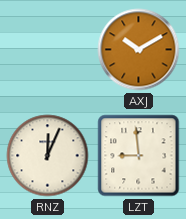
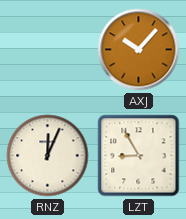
AXJ: 10:10 -> 10:07
LZT: 8:59 -> 8:55
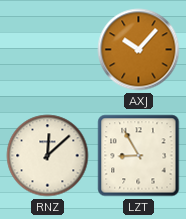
RNZ: 12:04 -> 12:08
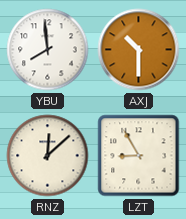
YBU: none -> 7:59
AXJ: 10:07 -> 10:30
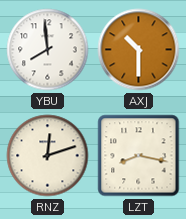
RNZ: 12:08 -> 12:12
LZT: 8:55 -> 8:17
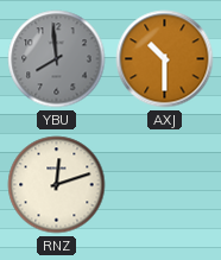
YBU dial: white -> grey
LZT: 8:17 -> none
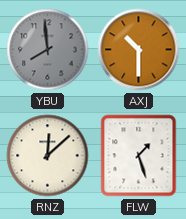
RNZ: 12:12 -> 12:08
FLW: none -> 1:27
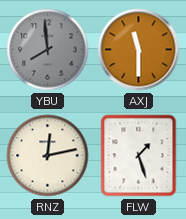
AXJ: 10:30 -> 11:30
RNZ: 12:08 -> 12:13
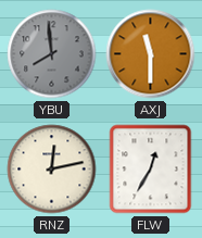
FLW: 1:27 -> 12:35
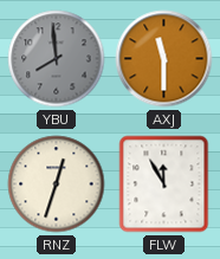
RNZ: 12:13 -> 12:33
FLW: 12:35 -> 11:55
